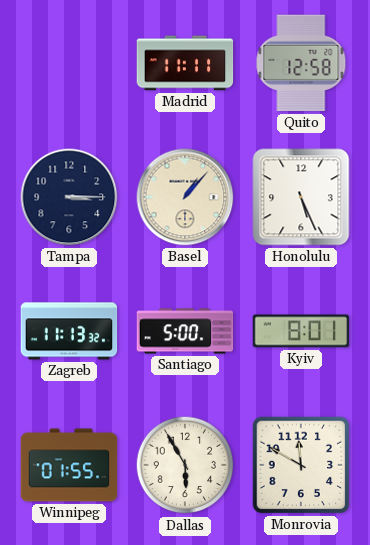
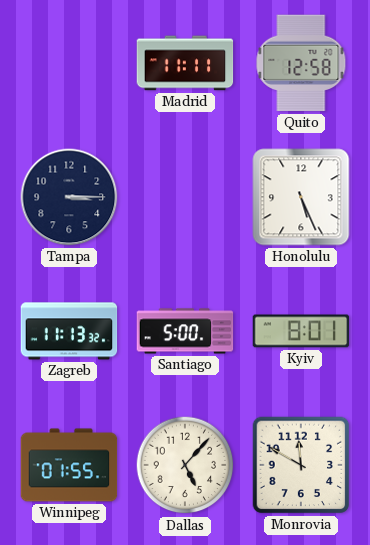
Basel: 1:07 -> none
Dallas: 5:55 -> 5:07
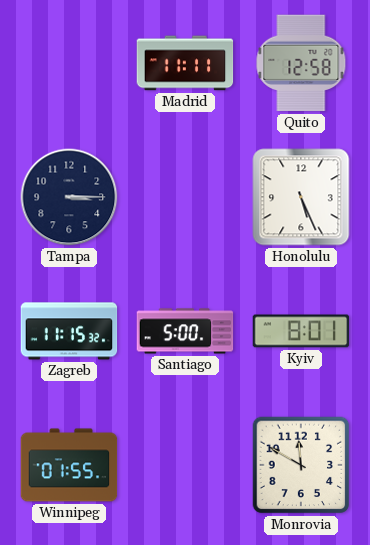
Zagreb: 11:13 -> 11:15
Dallas: 5:07 -> none
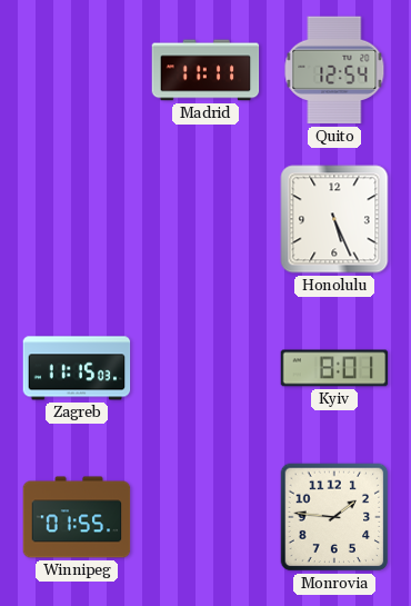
Quito: 12:58 -> 12:54
Tampa: 3:15 -> none
Zagreb: 11:15:32 -> 11:15:03
Santiago: 5:00 -> none
Monrovia: 11:50 -> 1:46
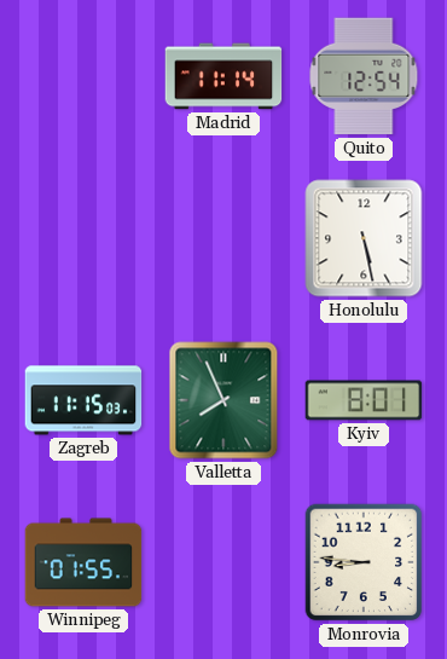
Madrid: 11:11 -> 11:14
Honolulu: 5:26 -> 5:28
Valletta: none -> 7:56
Monrovia: 1:46 -> 8:46
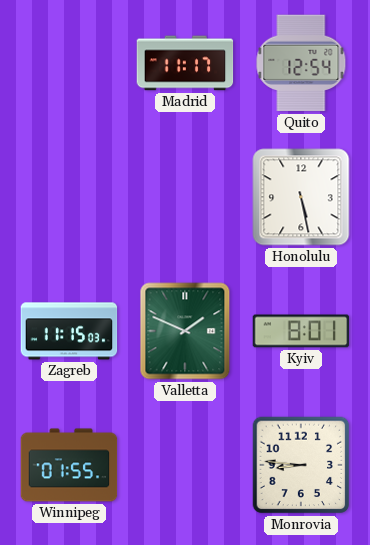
Madrid: 11:14 -> 11:17
Valletta: 7:56 -> 1:49
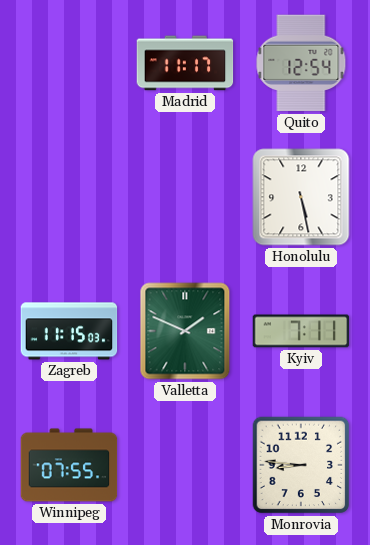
Kyiv: 8:01 -> 7:11
Winnipeg: 01:55 -> 07:55
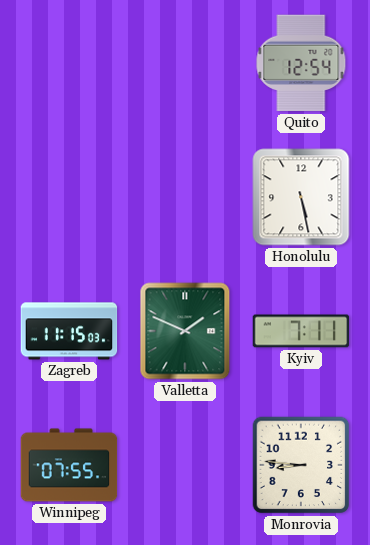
Madrid: 11:17 -> none
